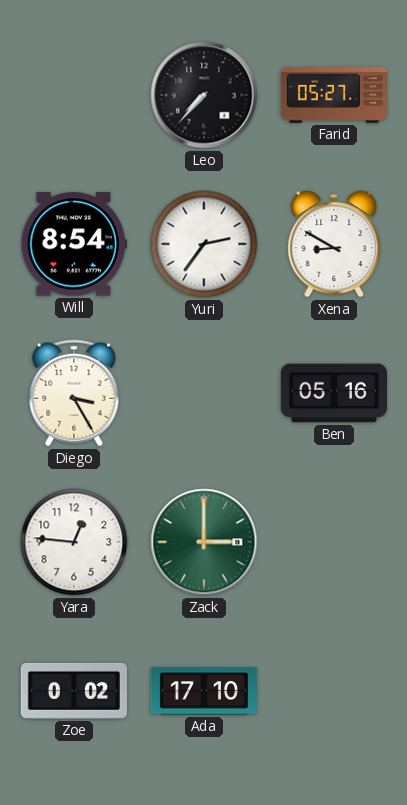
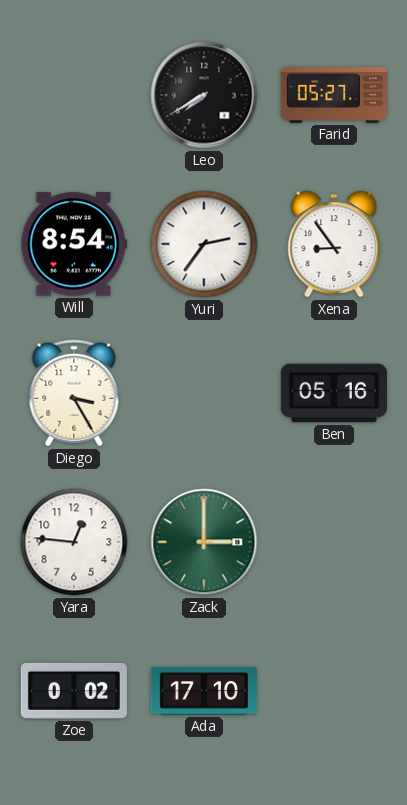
Leo: 7:37 -> 7:40
Xena: 8:50 -> 8:54
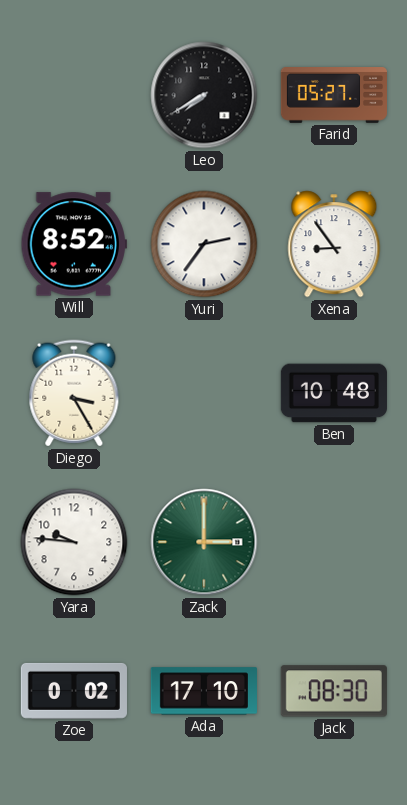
Will: 8:54 -> 8:52
Ben: 05:16 -> 10:48
Yara: 12:46 -> 9:46
Jack: none -> 08:30
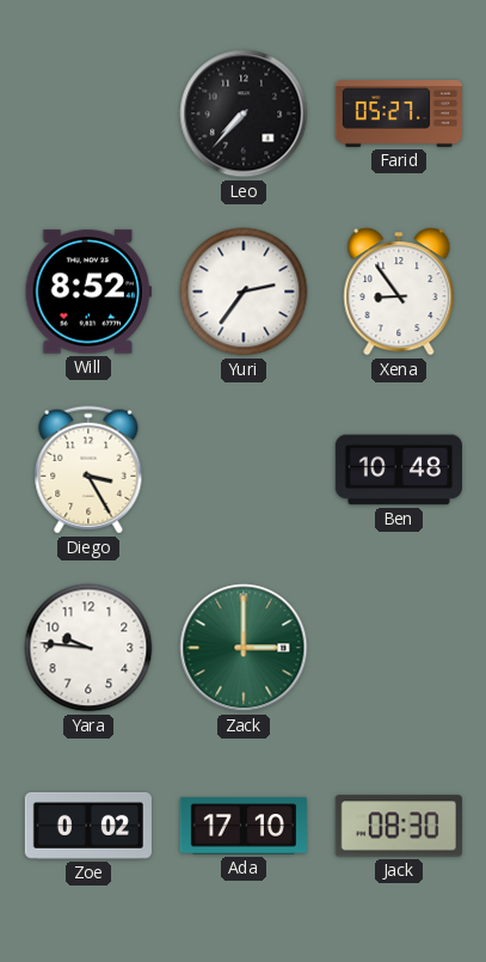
Leo: 7:40 -> 7:37
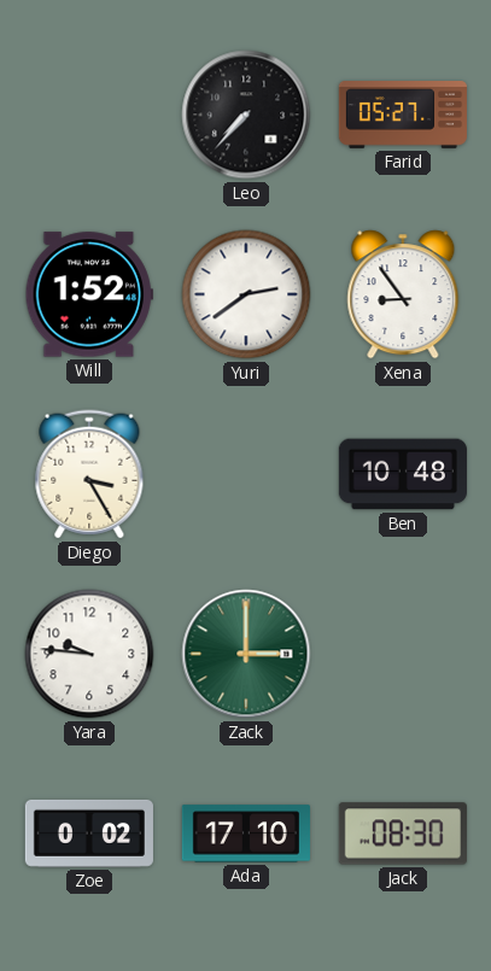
Will: 8:52 -> 1:52
Yuri: 2:36 -> 2:39
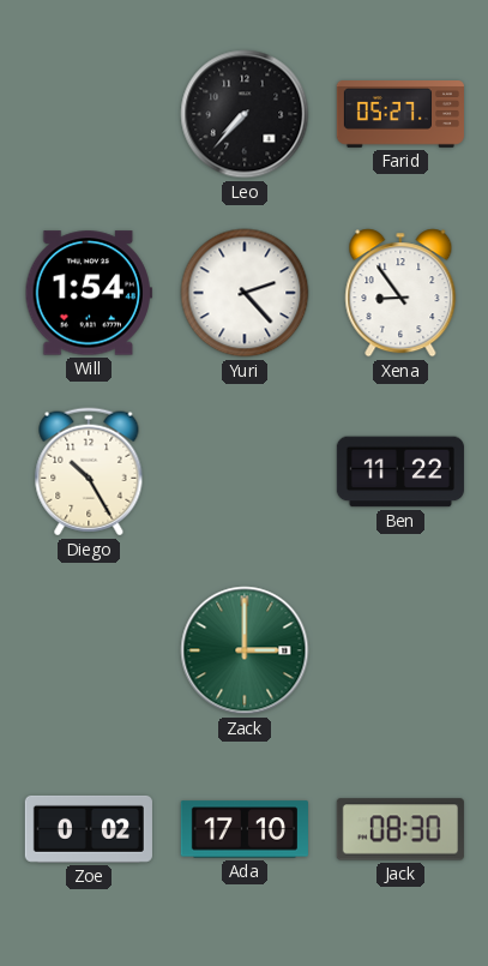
Will: 1:52 -> 1:54
Yuri: 2:39 -> 2:23
Diego: 3:25 -> 10:25
Ben: 10:48 -> 11:22
Yara: 9:46 -> none
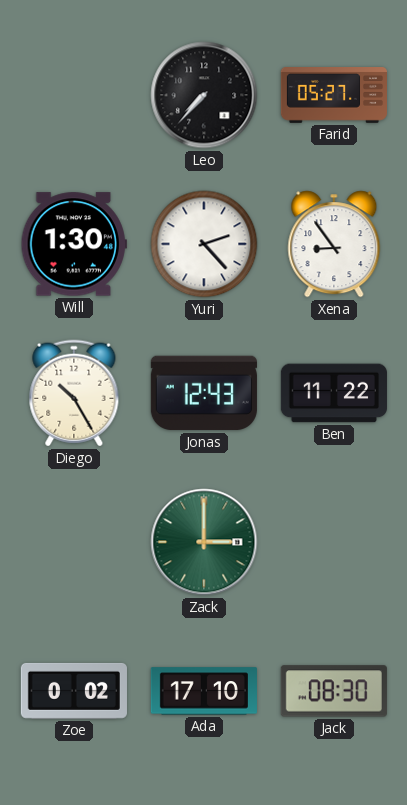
Will: 1:54 -> 1:30
Jonas: none -> 12:43
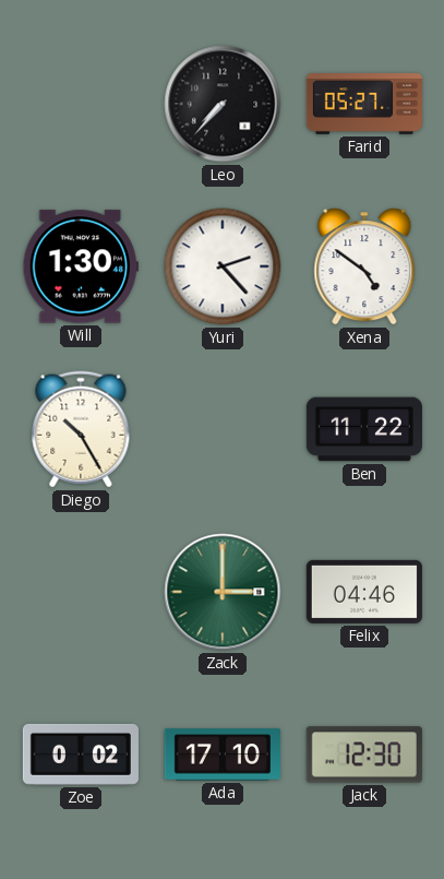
Xena: 8:54 -> 4:51
Jonas: 12:43 -> none
Felix: none -> 04:46
Jack: 08:30 -> 12:30
